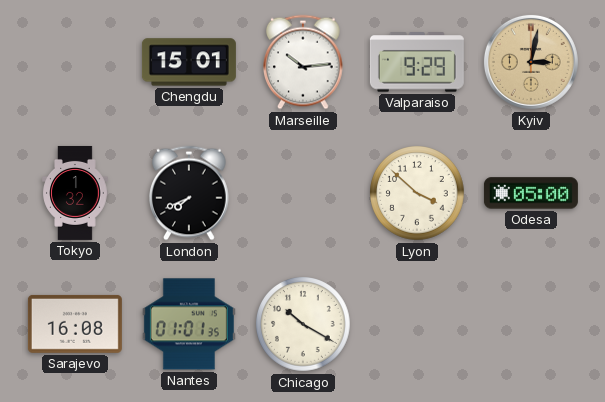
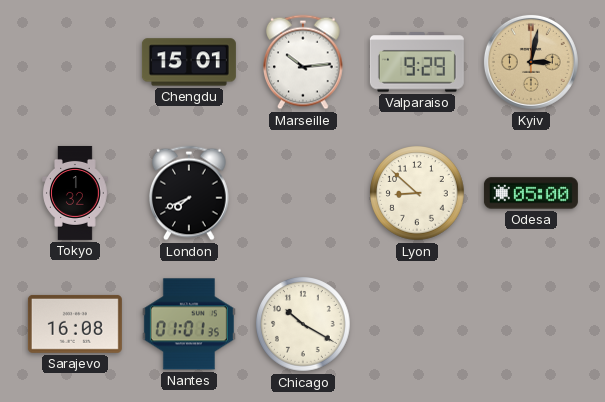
Lyon: 3:52 -> 8:52
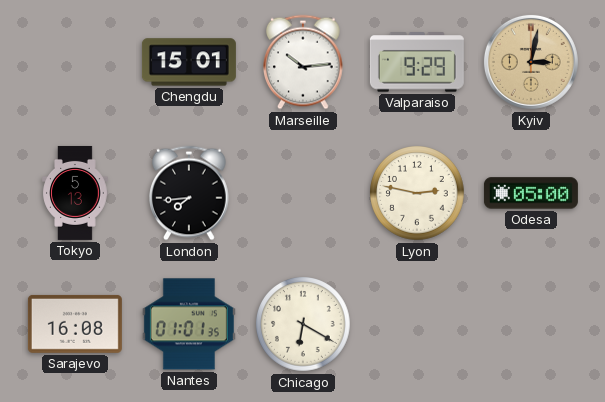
Tokyo: 1:32 -> 5:13
London: 7:41 -> 7:44
Lyon: 8:52 -> 2:47
Chicago: 10:20 -> 6:20
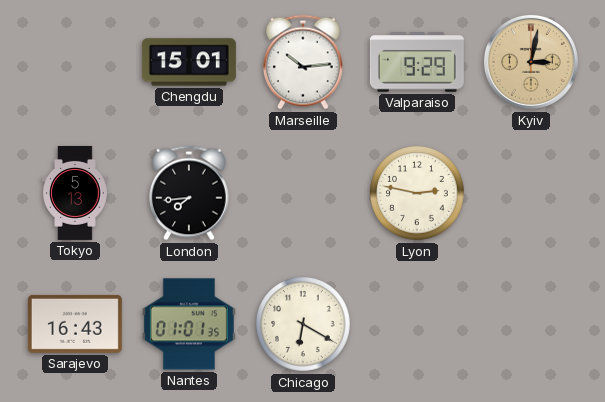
Odesa: 05:00 -> none
Sarajevo: 16:08 -> 16:43
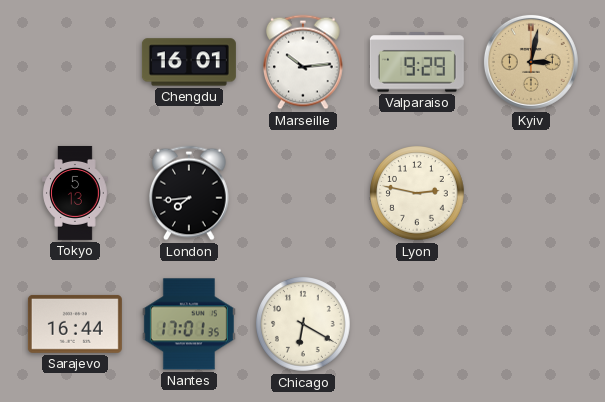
Chengdu: 15:01 -> 16:01
Sarajevo: 16:43 -> 16:44
Nantes: 01:01 -> 17:01
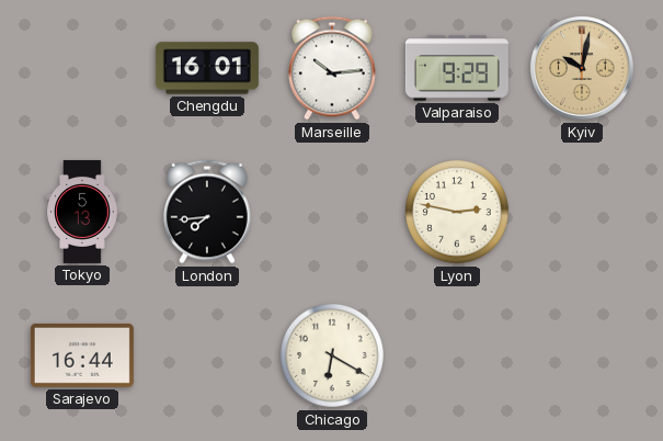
Kyiv: 3:02 -> 10:02
Nantes: 17:01 -> none
